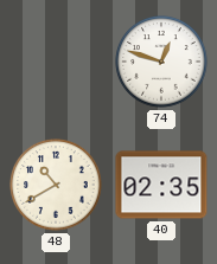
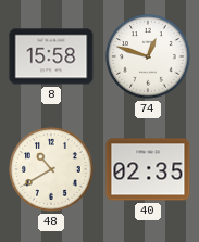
8: none -> 15:58
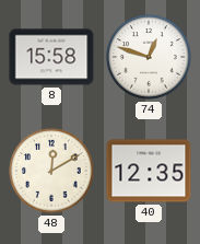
48: 10:40 -> 12:10
40: 02:35 -> 12:35
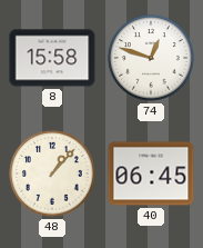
48: 12:10 -> 1:07
40: 12:35 -> 06:45
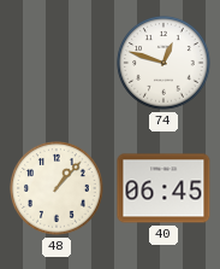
8: 15:58 -> none
